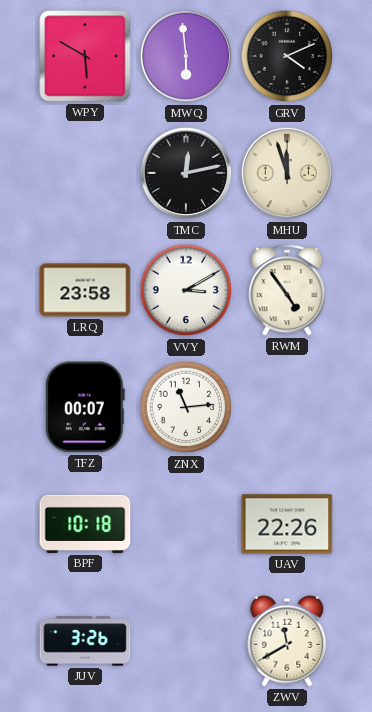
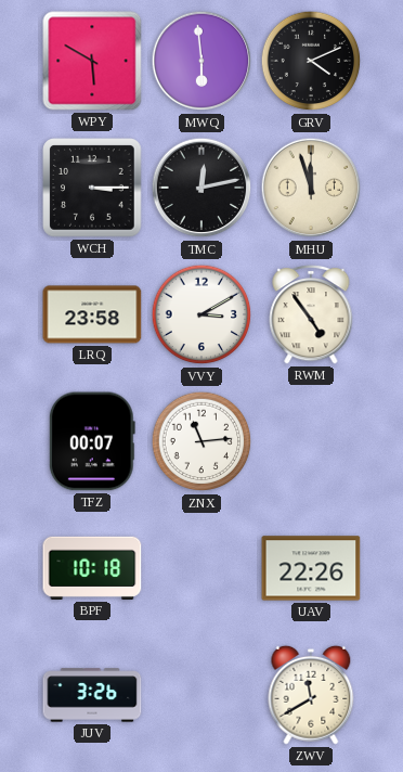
WCH: none -> 3:15
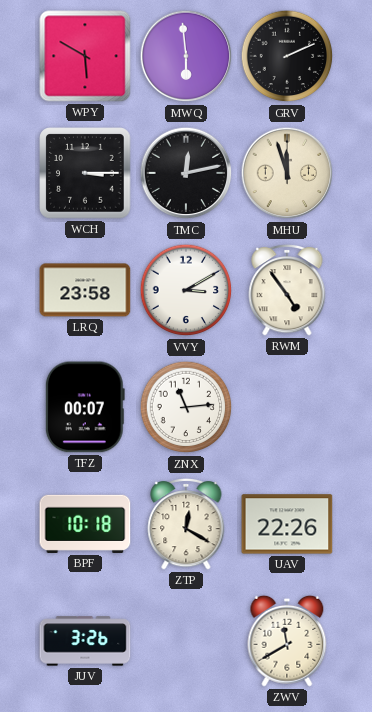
GRV: 4:11 -> 2:11
ZTP: none -> 12:20
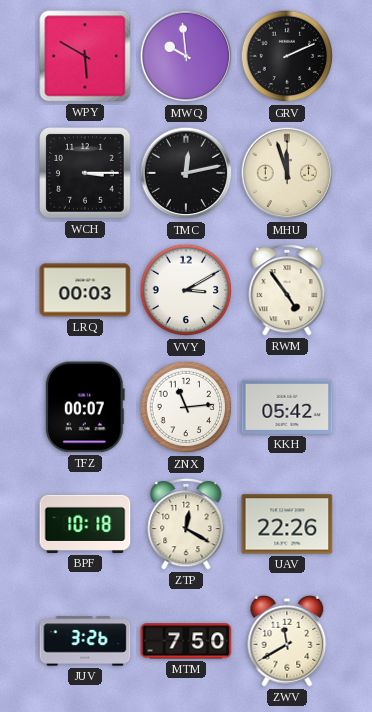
MWQ: 5:59 -> 9:59
LRQ: 23:58 -> 00:03
KKH: none -> 05:42
MTM: none -> 7:50
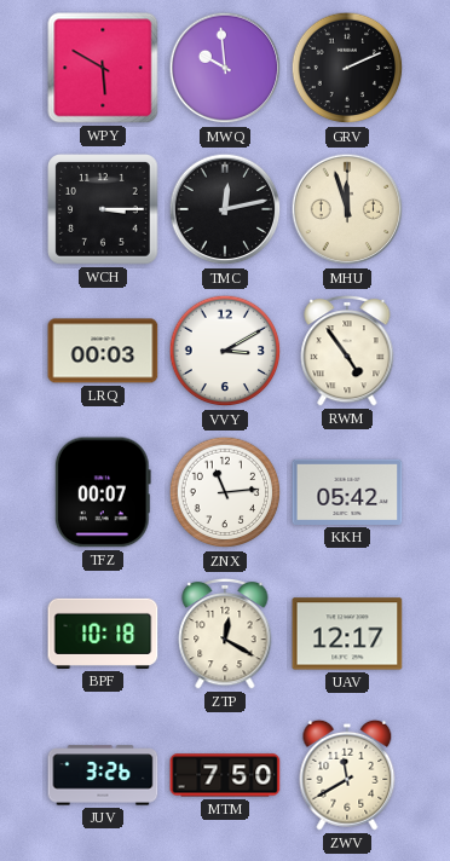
UAV: 22:26 -> 12:17
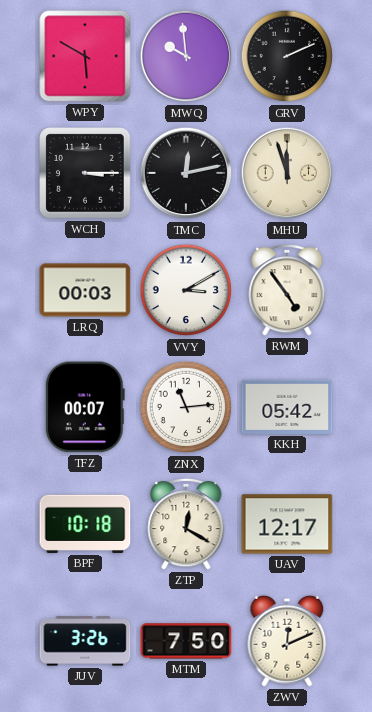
ZWV: 11:40 -> 12:11
